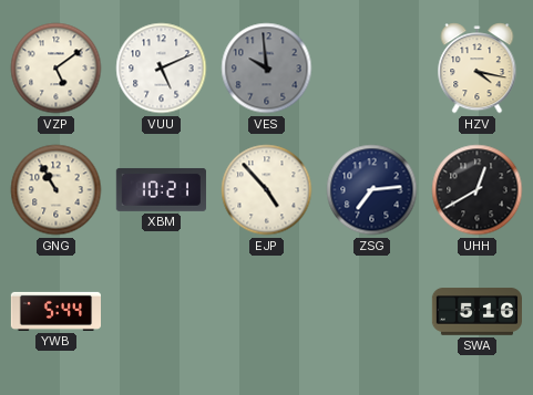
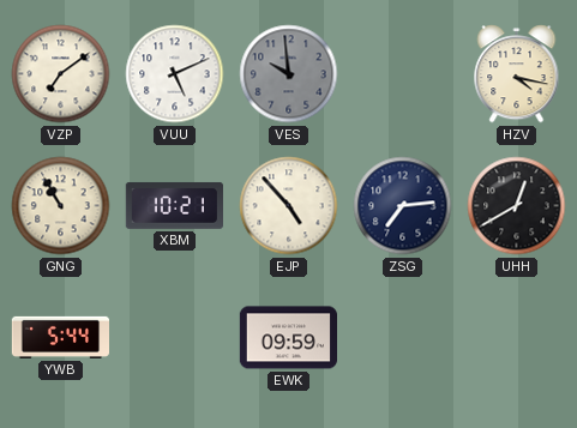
VZP: 5:09 -> 7:09
EWK: none -> 09:59
SWA: 5:16 -> none
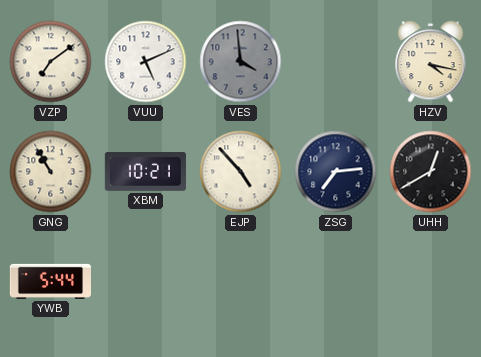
VES: 9:59 -> 3:59
EWK: 09:59 -> none
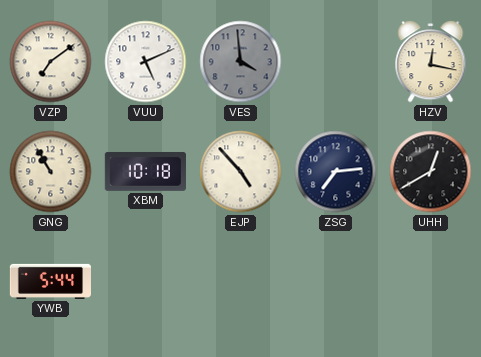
HZV: 4:17 -> 12:17
XBM: 10:21 -> 10:18
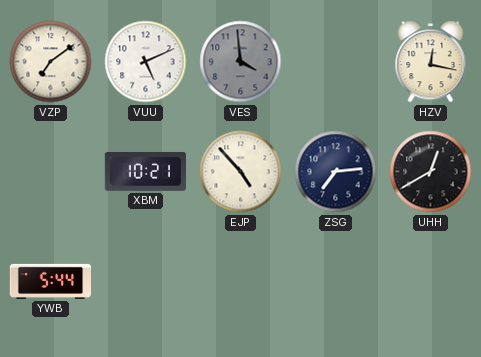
GNG: 10:55 -> none
XBM: 10:18 -> 10:21
